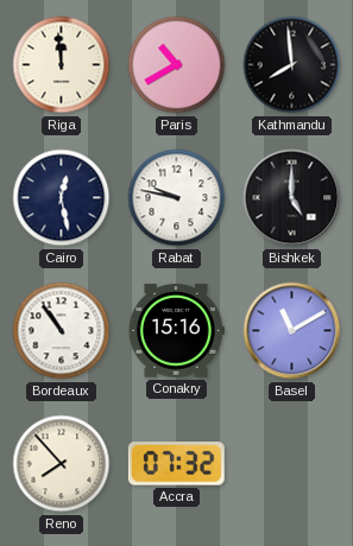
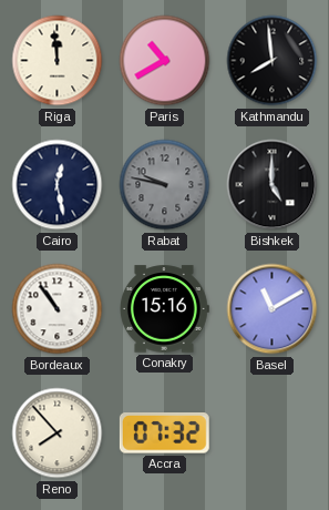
Rabat dial: white -> grey
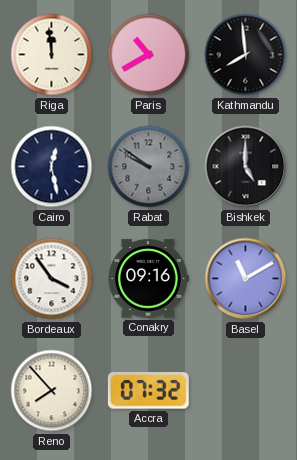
Rabat: 9:47 -> 9:51
Bordeaux: 10:54 -> 3:54
Conakry: 15:16 -> 09:16
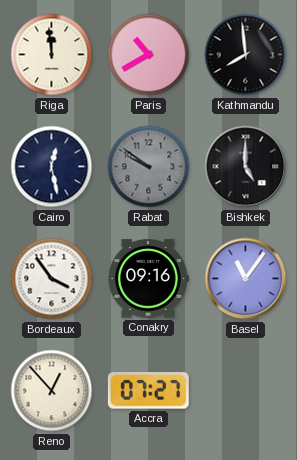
Basel: 11:10 -> 11:06
Reno: 7:53 -> 12:53
Accra: 07:32 -> 07:27
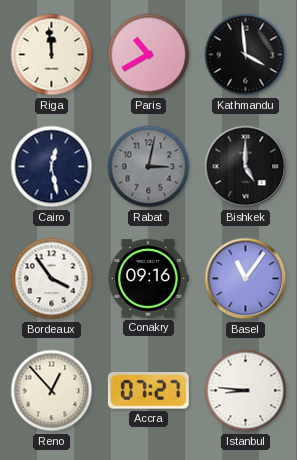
Kathmandu: 7:59 -> 3:59
Rabat: 9:51 -> 3:02
Istanbul: none -> 8:46
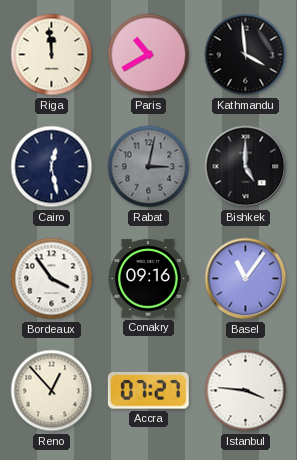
Istanbul: 8:46 -> 3:46
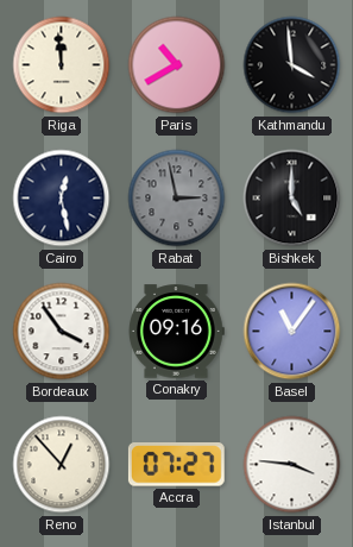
Rabat: 3:02 -> 2:58
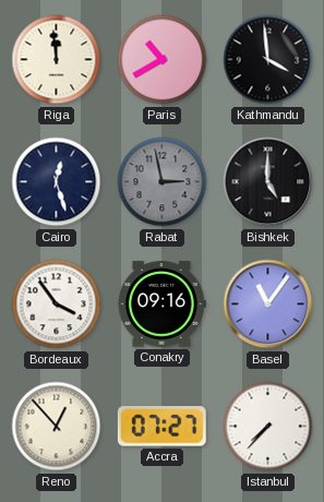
Cairo: 12:28 -> 12:27
Istanbul: 3:46 -> 7:37
